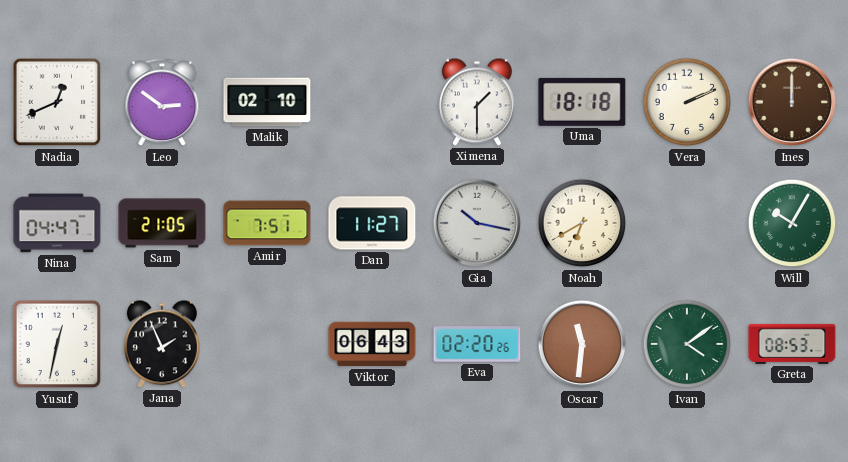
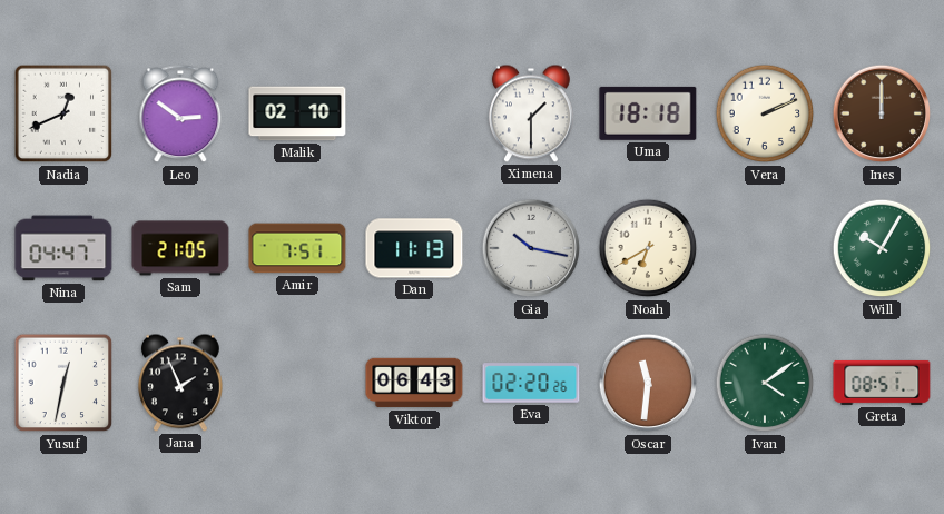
Dan: 11:27 -> 11:13
Greta: 08:53 -> 08:51
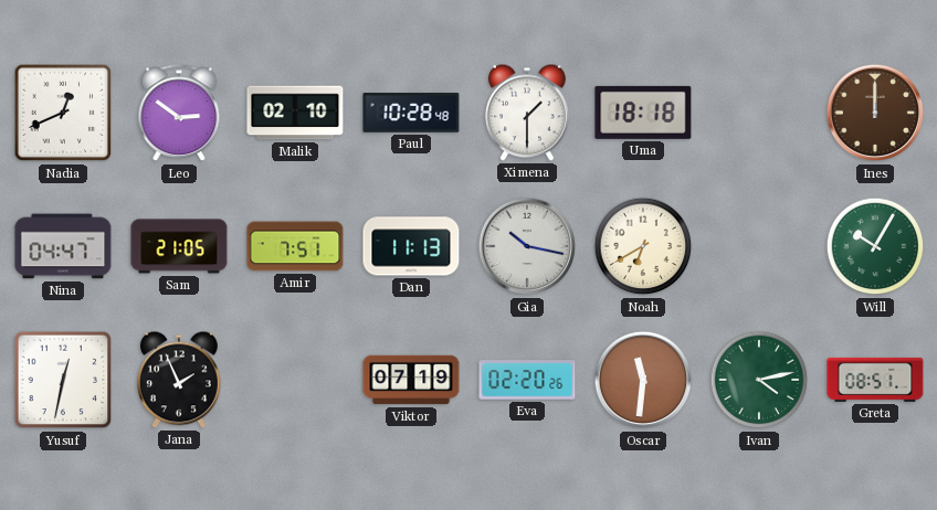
Paul: none -> 10:28
Vera: 2:11 -> none
Viktor: 06:43 -> 07:19
Ivan: 4:09 -> 4:13
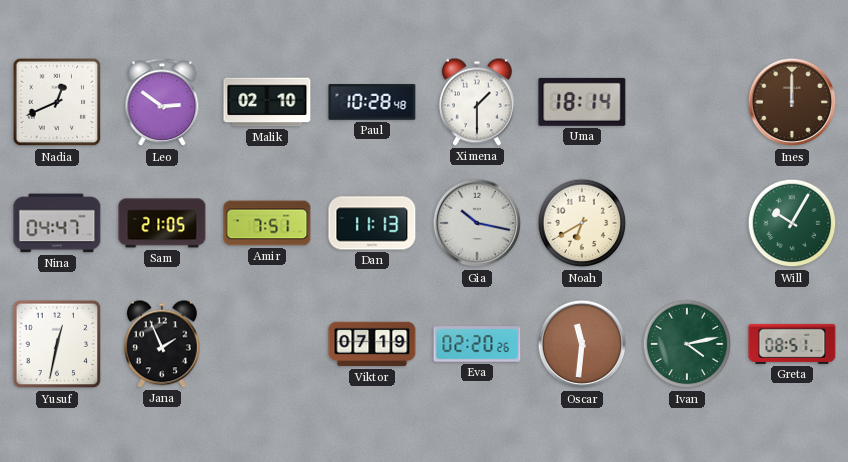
Uma: 18:18 -> 18:14
